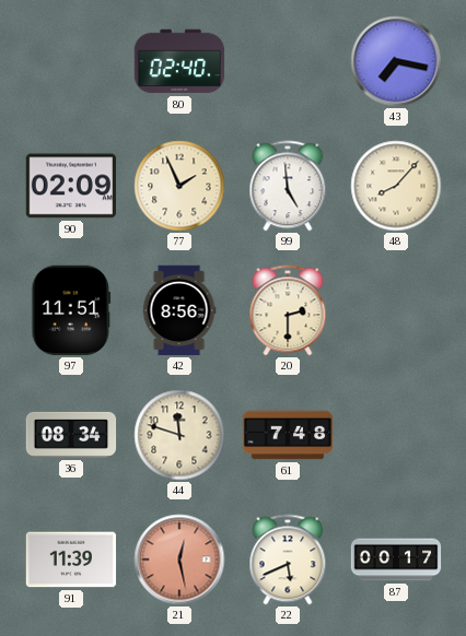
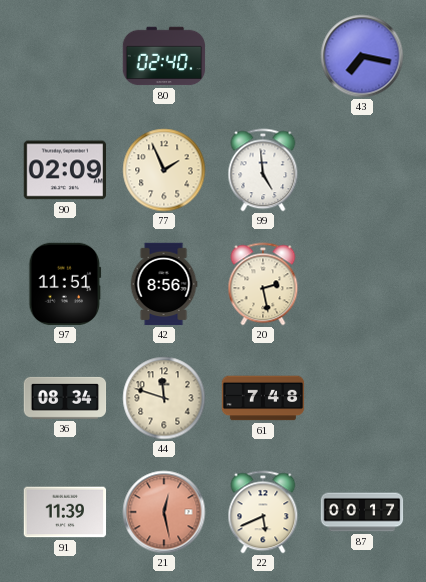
48: 8:07 -> none
20: 2:30 -> 2:28
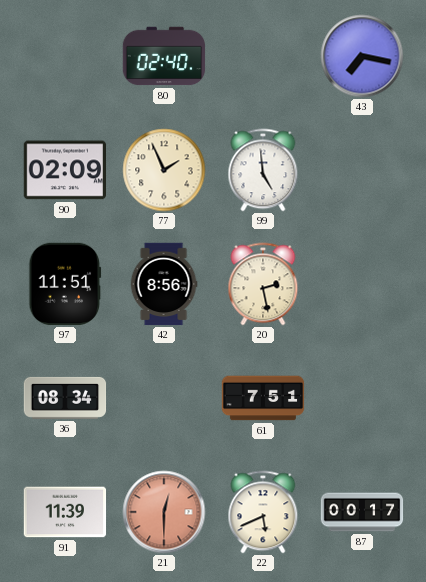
44: 11:48 -> none
61: 7:48 -> 7:51
21: 12:28 -> 12:30
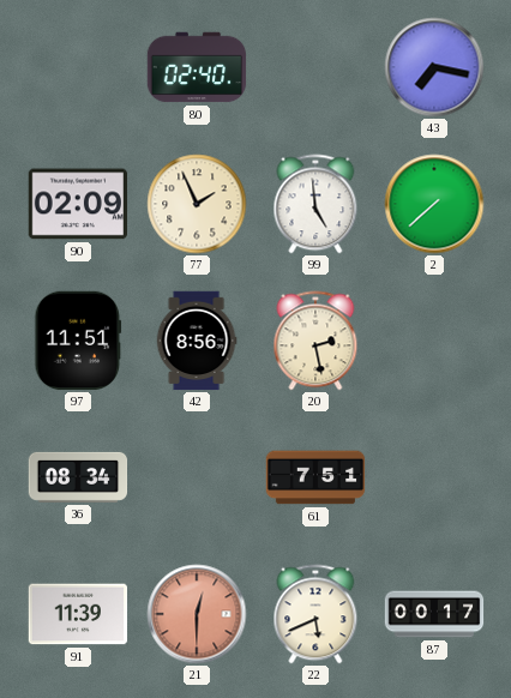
2: none -> 7:38
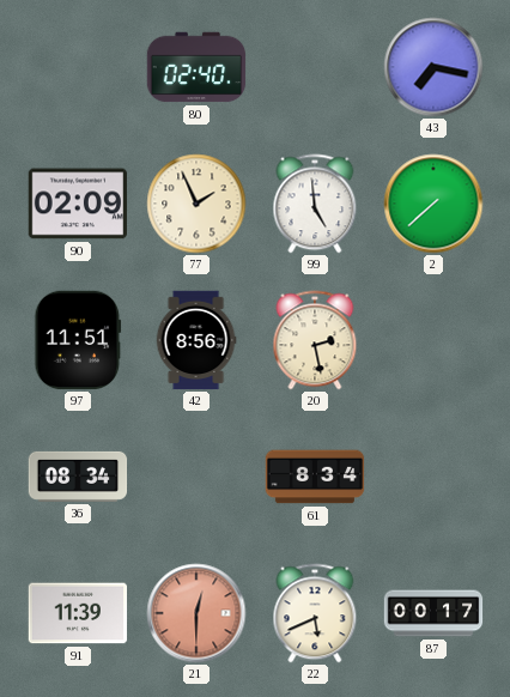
61: 7:51 -> 8:34
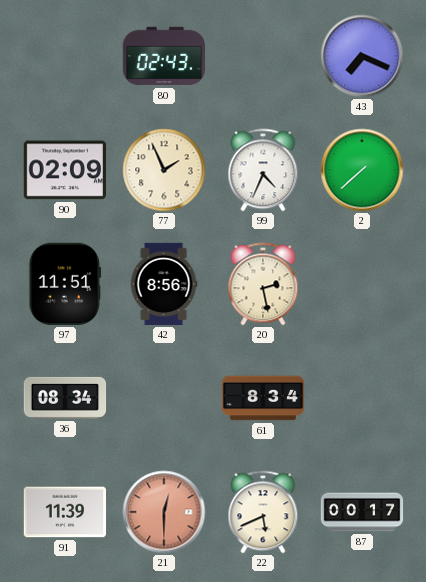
80: 02:40 -> 02:43
43: 7:17 -> 7:19
99: 4:59 -> 4:34
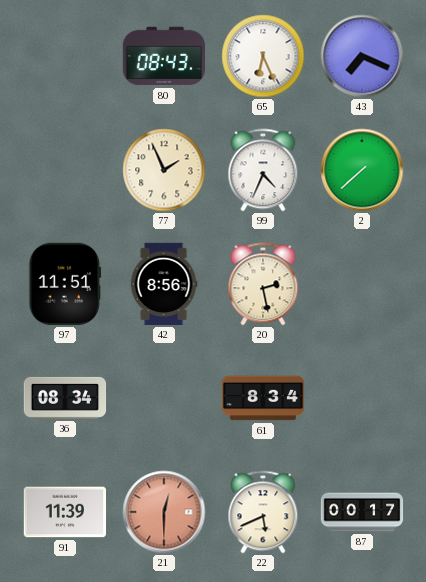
80: 02:43 -> 08:43
65: none -> 6:26
90: 02:09 -> none
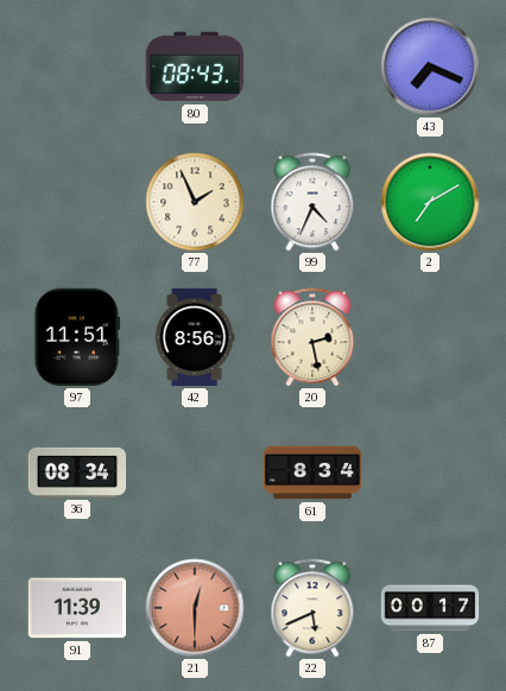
65: 6:26 -> none
2: 7:38 -> 7:10
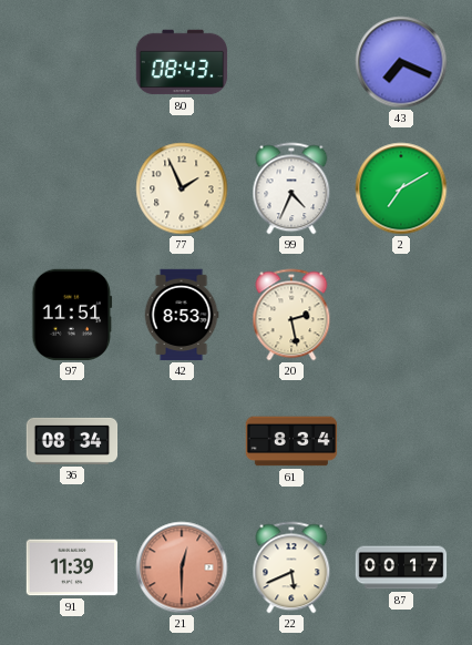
42: 8:56 -> 8:53
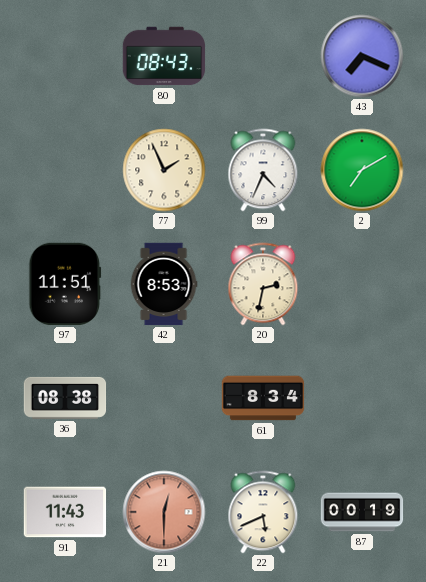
20: 2:28 -> 2:32
36: 08:34 -> 08:38
91: 11:39 -> 11:43
87: 00:17 -> 00:19
